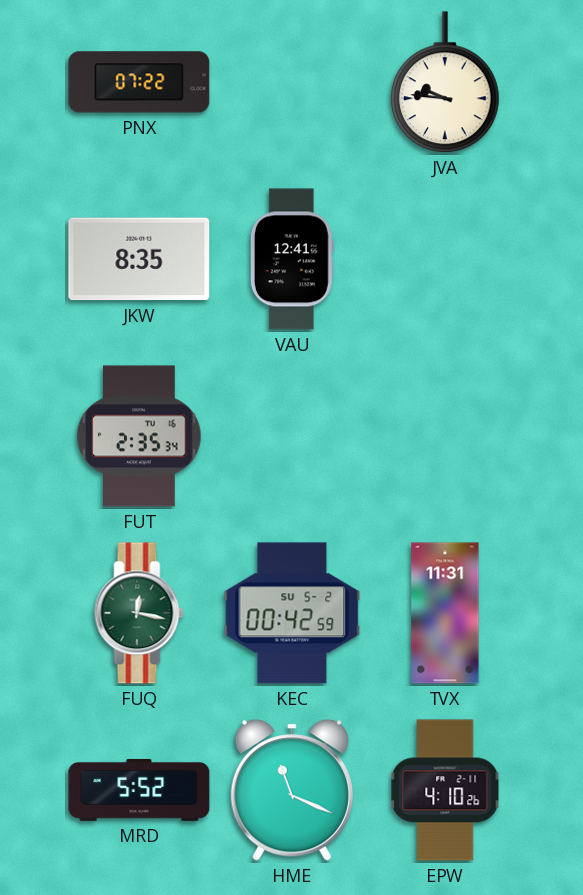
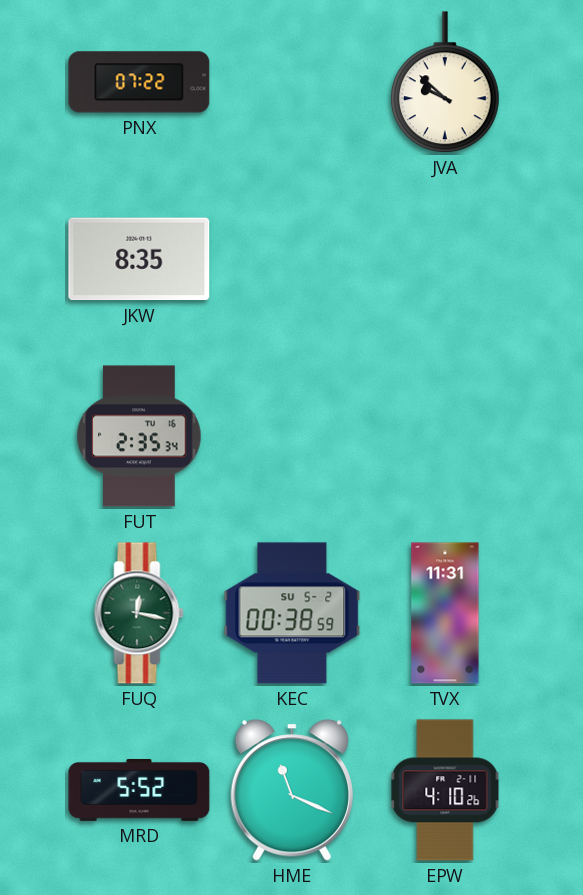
JVA: 9:46 -> 9:52
VAU: 12:41 -> none
KEC: 00:42 -> 00:38
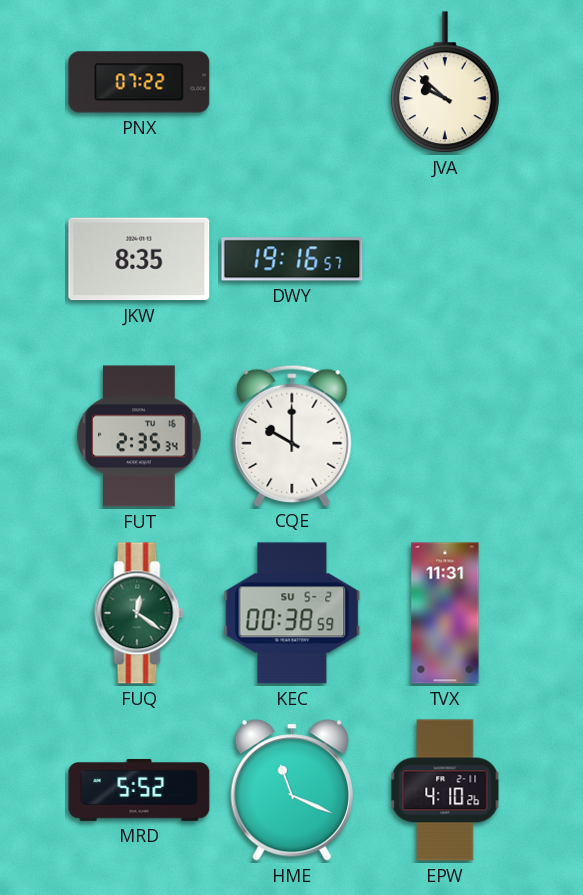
DWY: none -> 19:16
CQE: none -> 10:00
FUQ: 12:17 -> 12:21
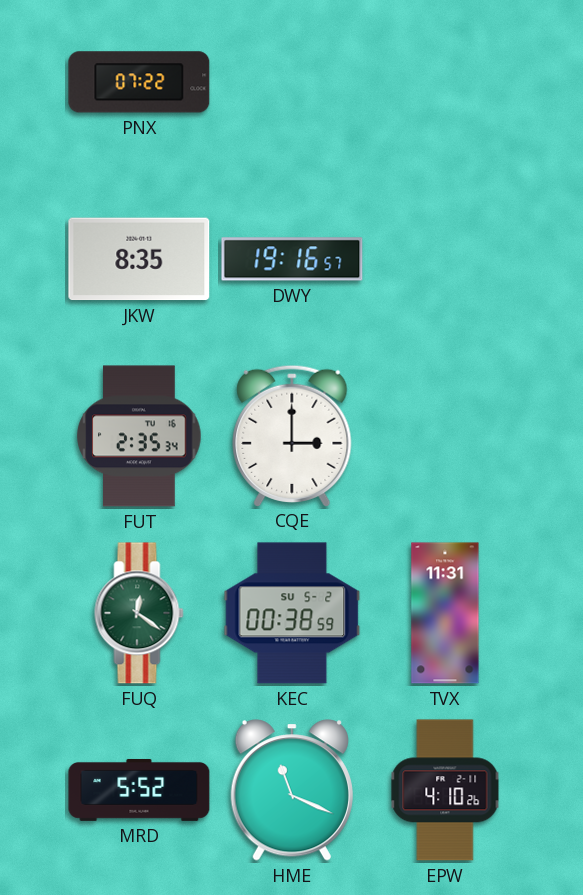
JVA: 9:52 -> none
CQE: 10:00 -> 3:00
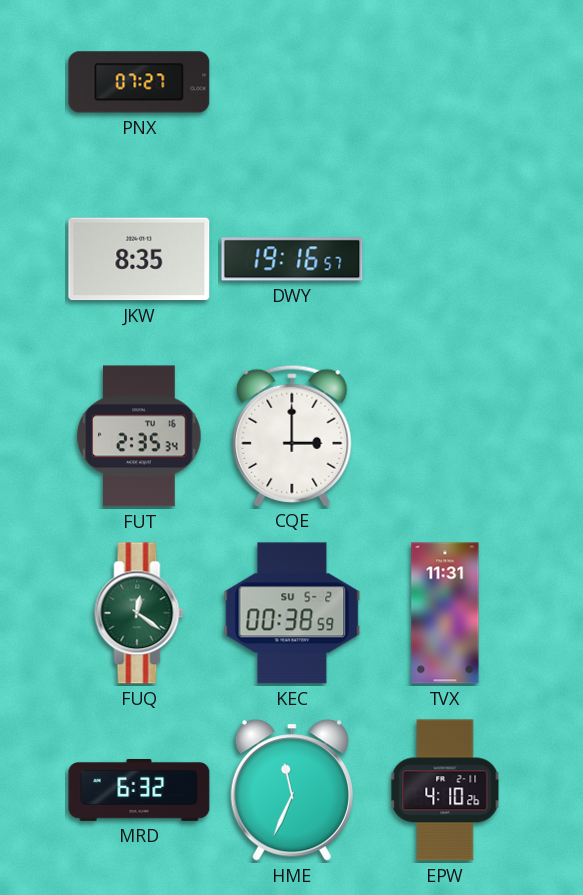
PNX: 07:22 -> 07:27
MRD: 5:52 -> 6:32
HME: 11:19 -> 11:34
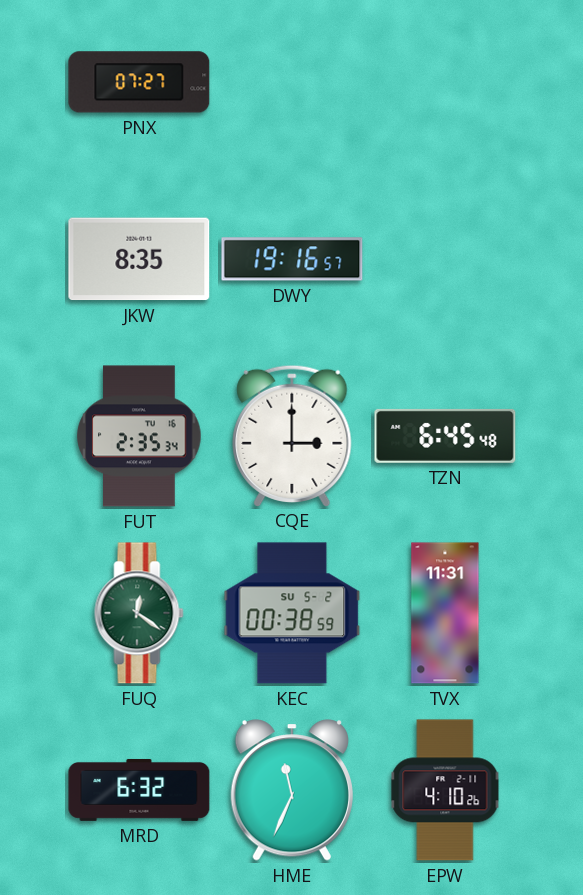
TZN: none -> 6:45
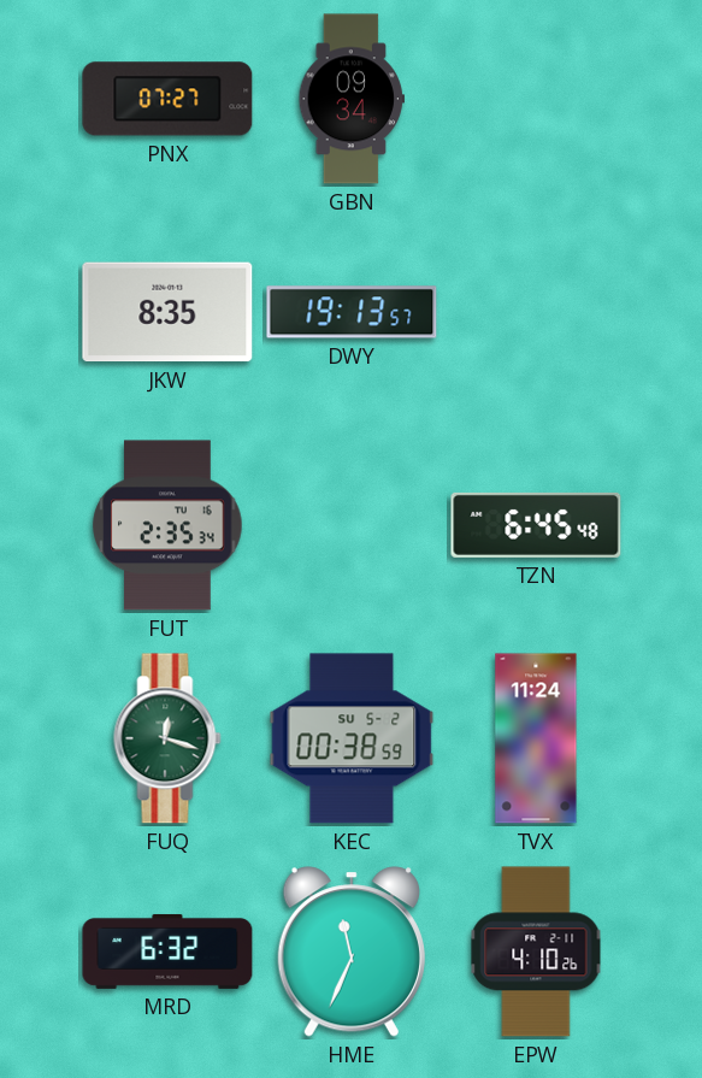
GBN: none -> 09:34
DWY: 19:16 -> 19:13
CQE: 3:00 -> none
FUQ: 12:21 -> 12:18
TVX: 11:31 -> 11:24
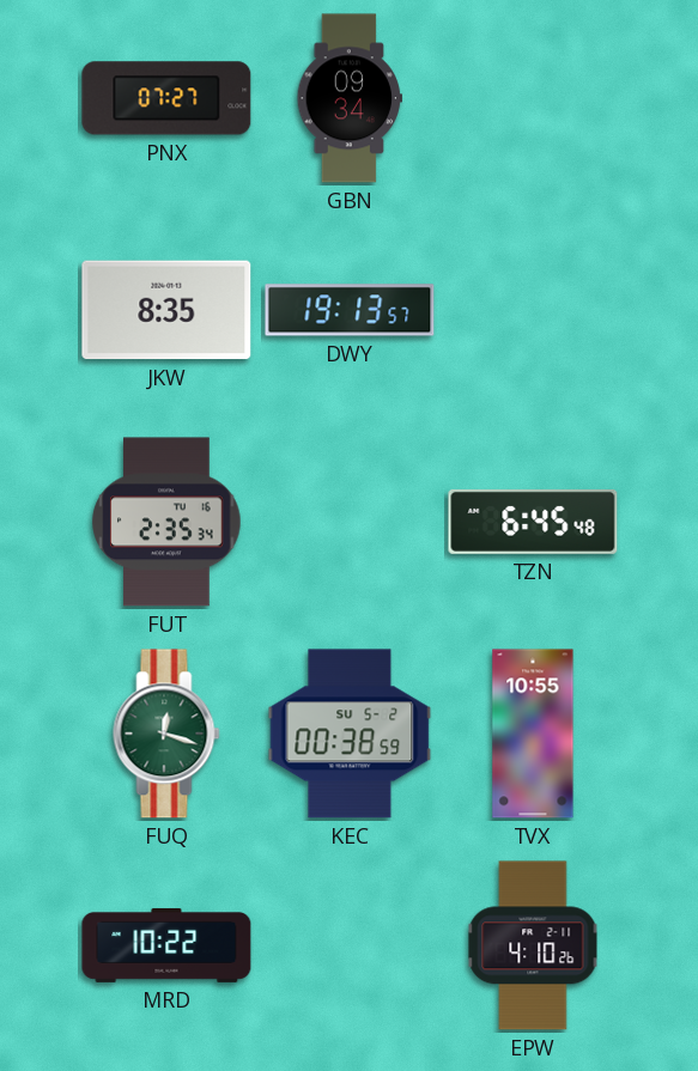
TVX: 11:24 -> 10:55
MRD: 6:32 -> 10:22
HME: 11:34 -> none
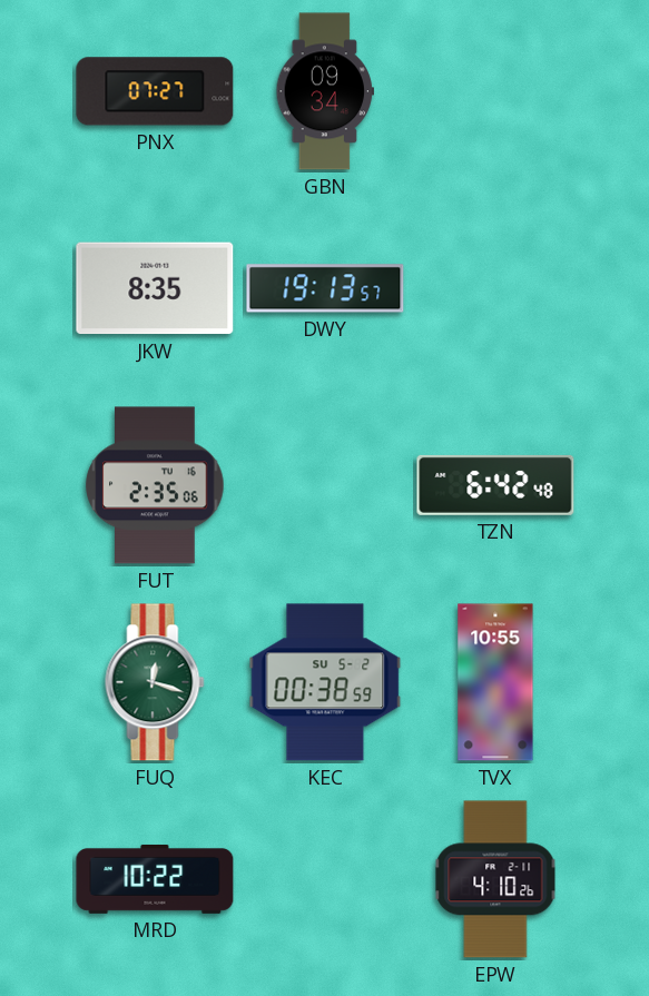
FUT: 2:35:34 -> 2:35:06
TZN: 6:45 -> 6:42
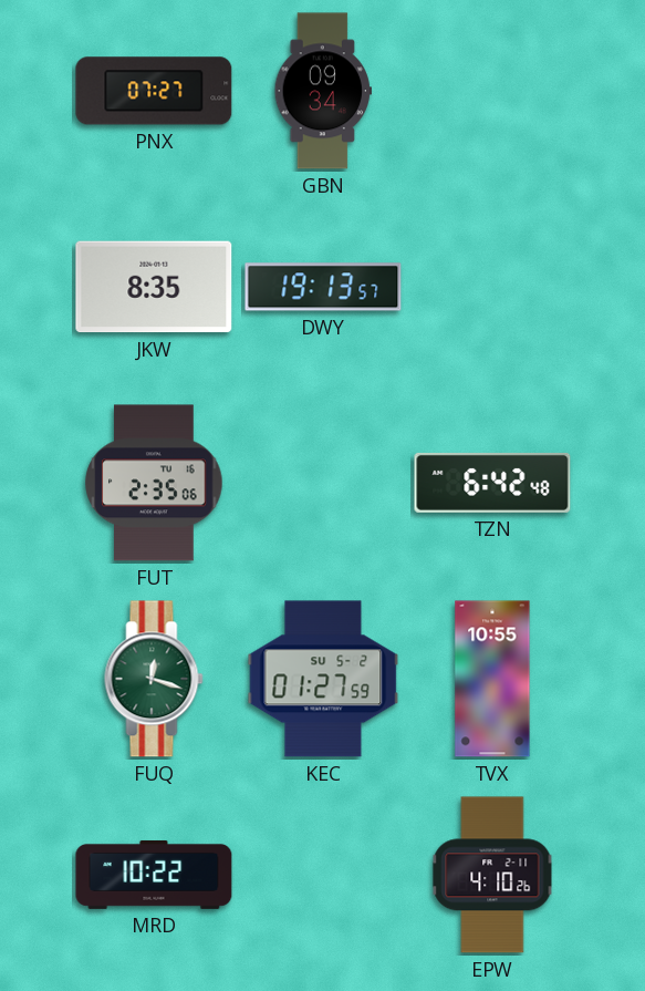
KEC: 00:38 -> 01:27
